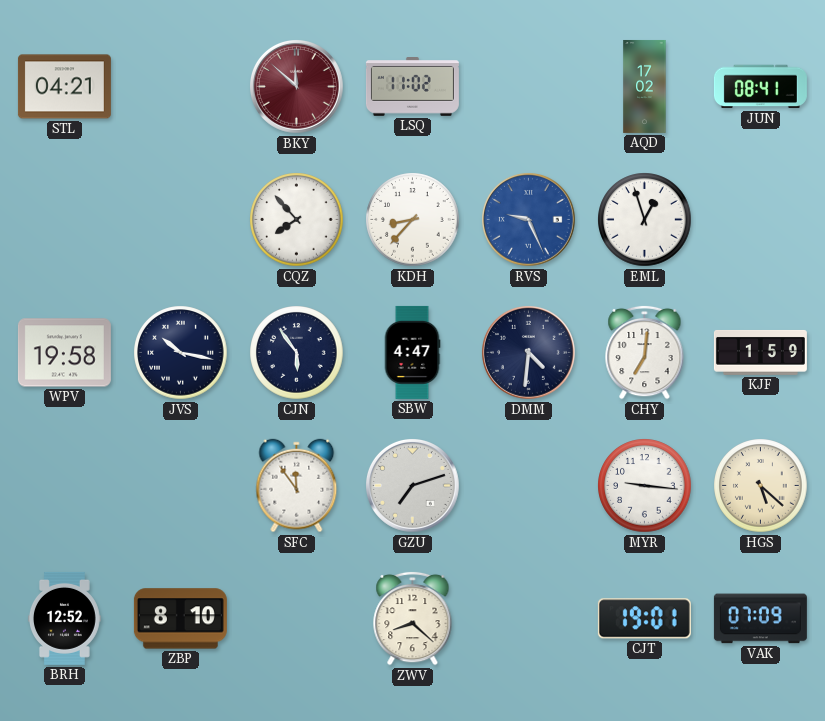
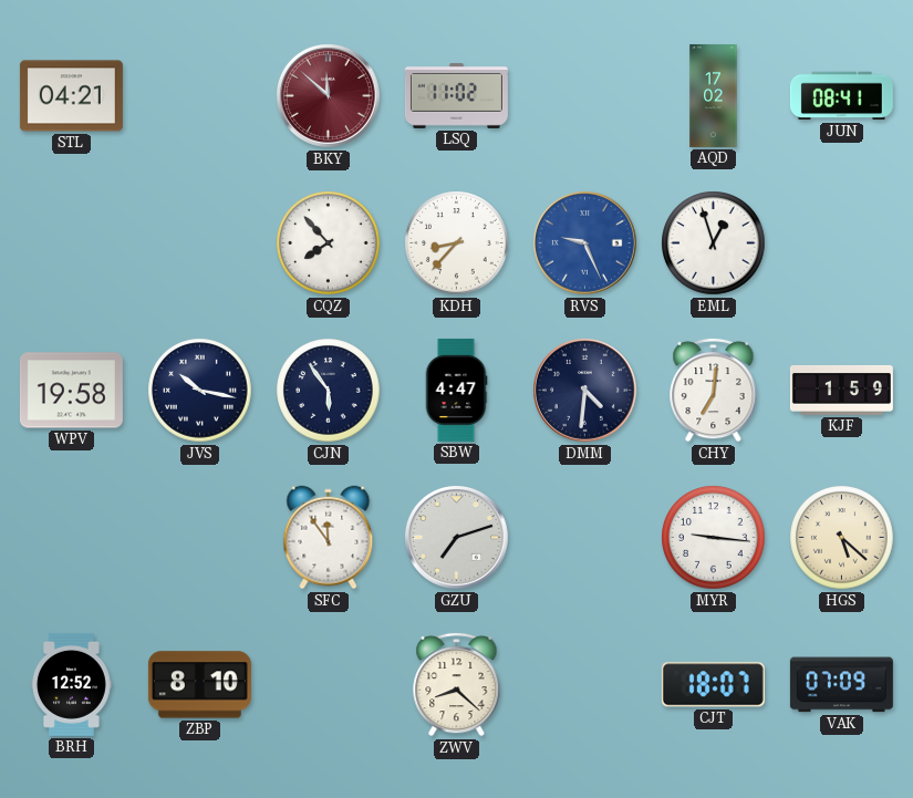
CJT: 19:01 -> 18:07
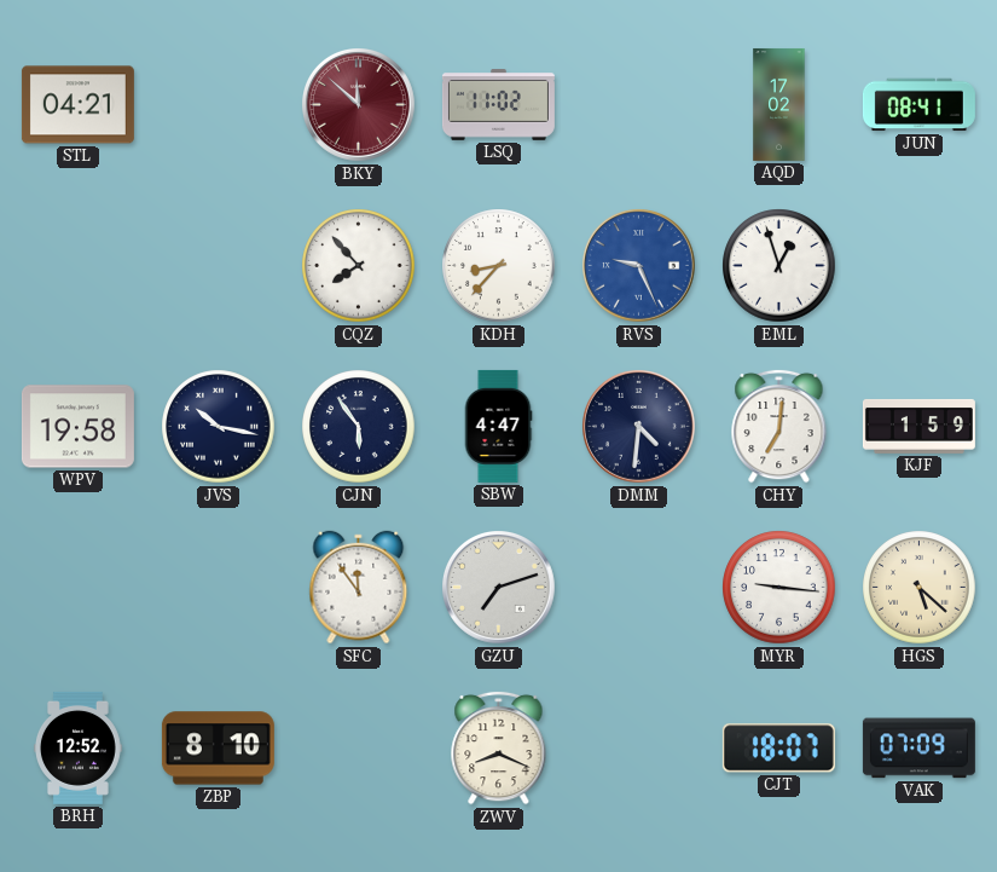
ZWV: 8:22 -> 8:19
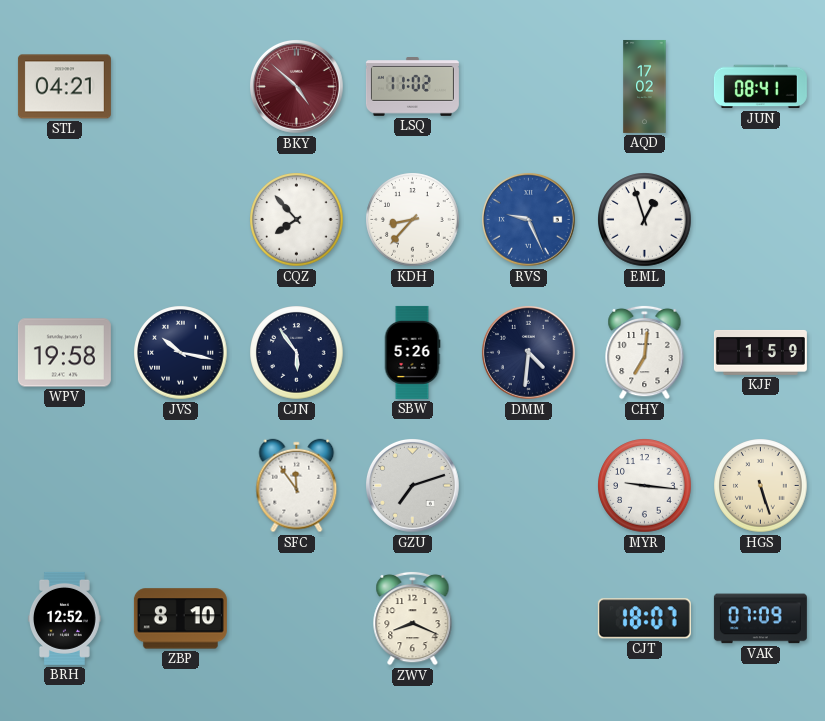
BKY: 11:52 -> 4:52
SBW: 4:47 -> 5:26
HGS: 5:22 -> 5:27
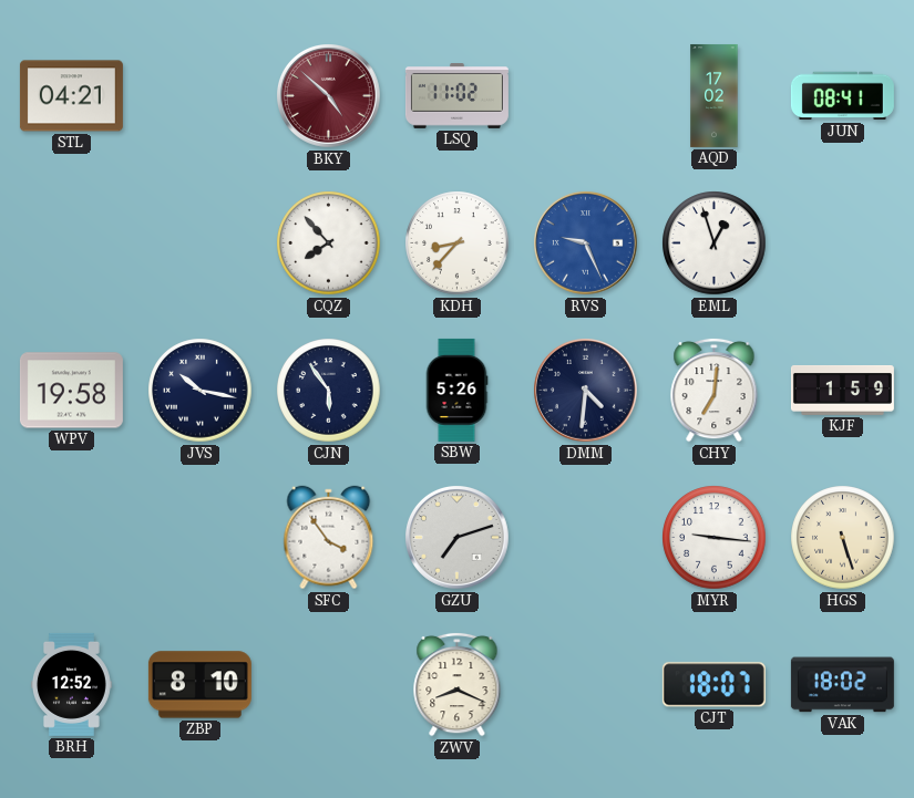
SFC: 11:54 -> 3:54
VAK: 07:09 -> 18:02
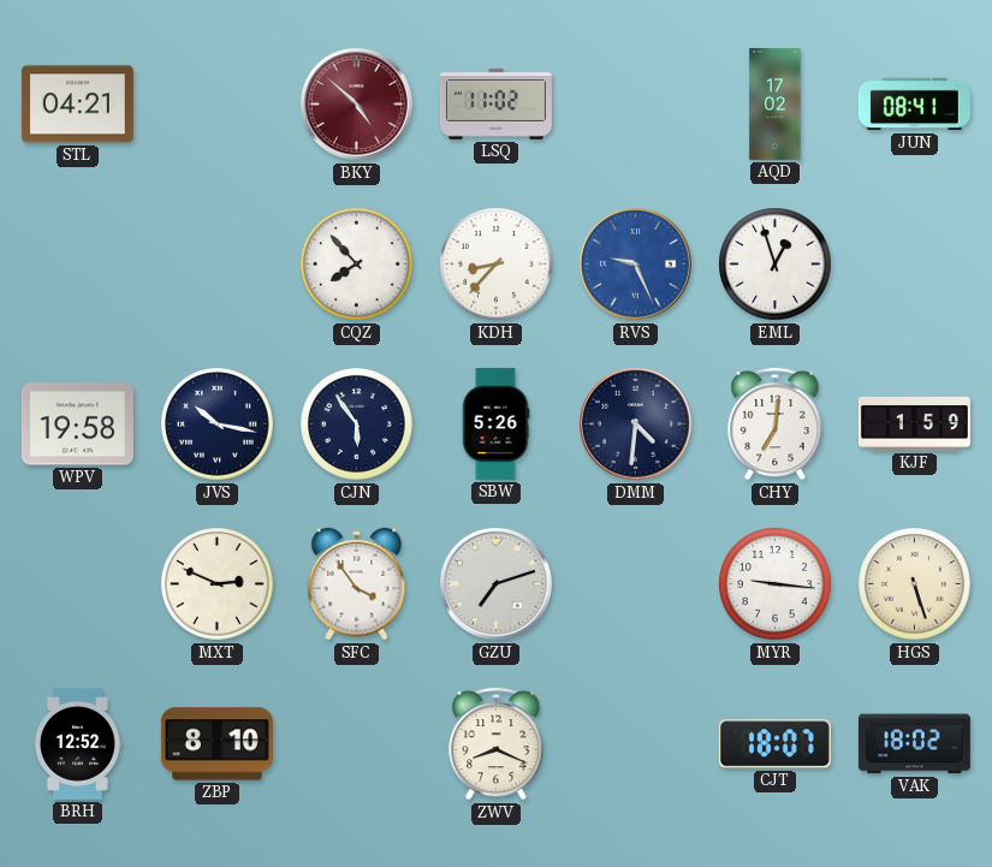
MXT: none -> 2:49
